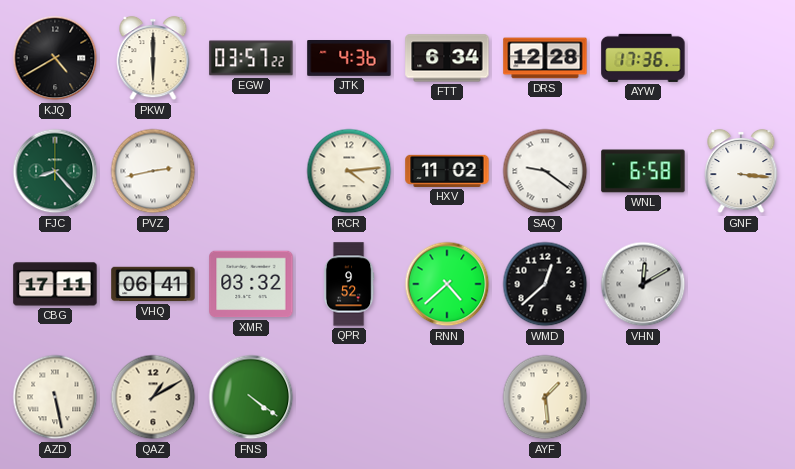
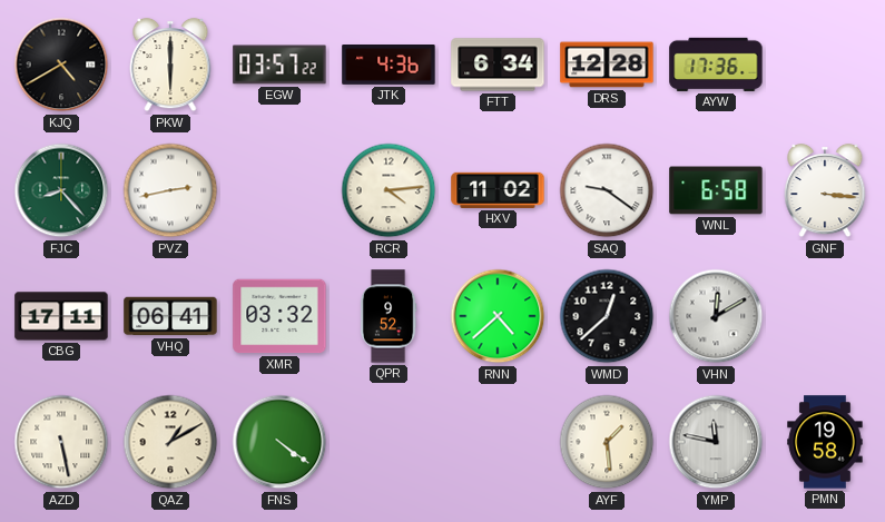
YMP: none -> 11:47
PMN: none -> 19:58
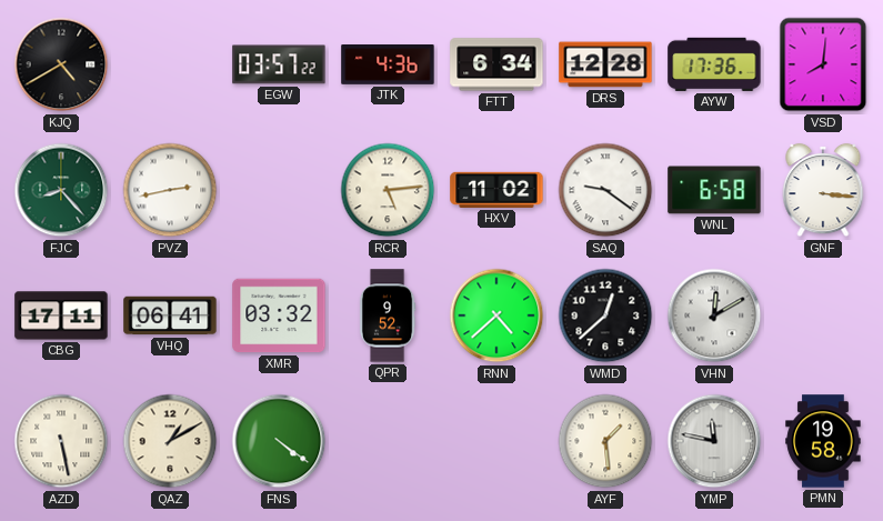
PKW: 6:00 -> none
VSD: none -> 8:01
RCR: 4:14 -> 5:14
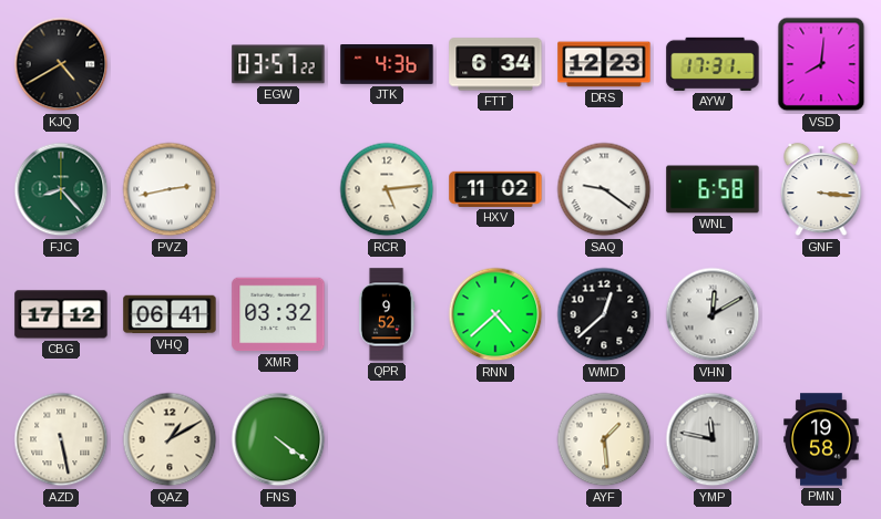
DRS: 12:28 -> 12:23
AYW: 17:36 -> 17:31
CBG: 17:11 -> 17:12
